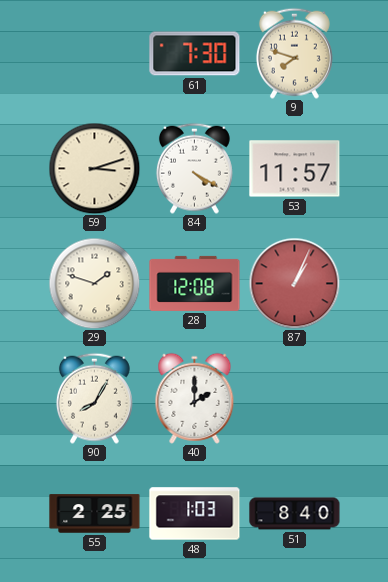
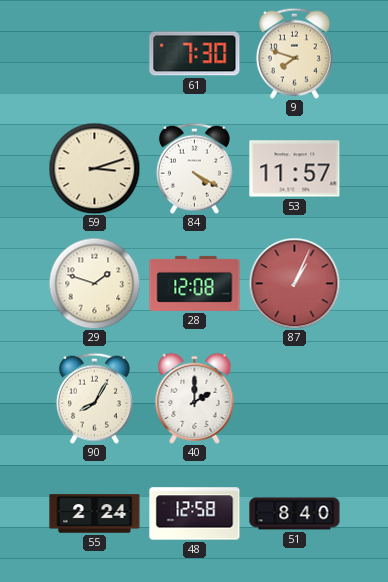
55: 2:25 -> 2:24
48: 1:03 -> 12:58
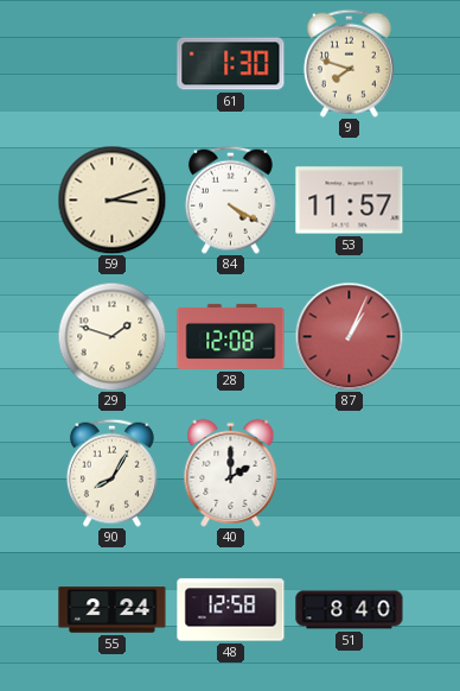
61: 7:30 -> 1:30
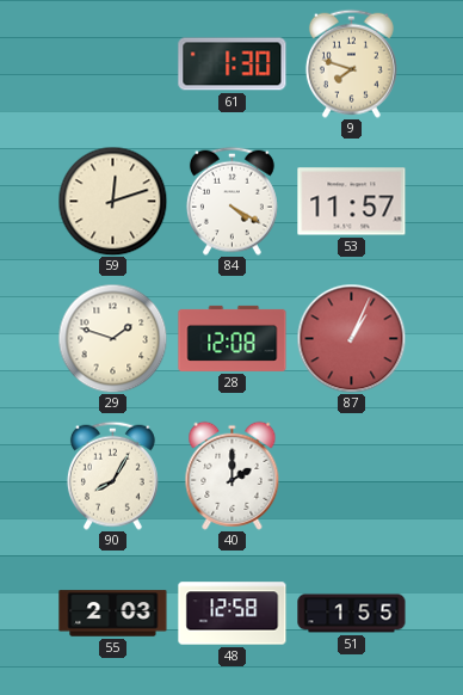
59: 3:12 -> 12:12
55: 2:24 -> 2:03
51: 8:40 -> 1:55
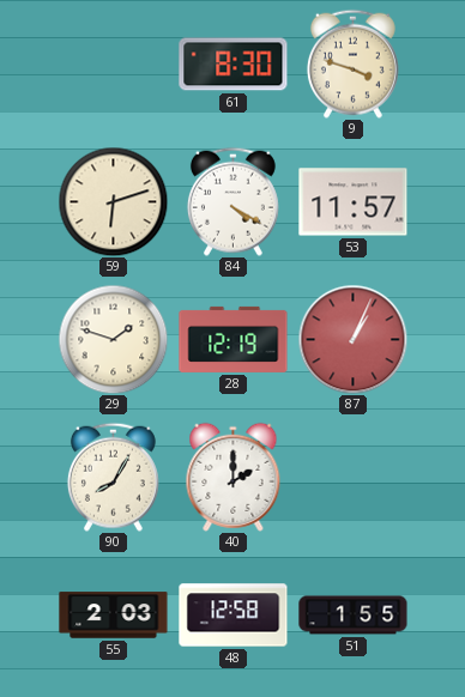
61: 1:30 -> 8:30
9: 7:48 -> 3:48
59: 12:12 -> 6:12
28: 12:08 -> 12:19
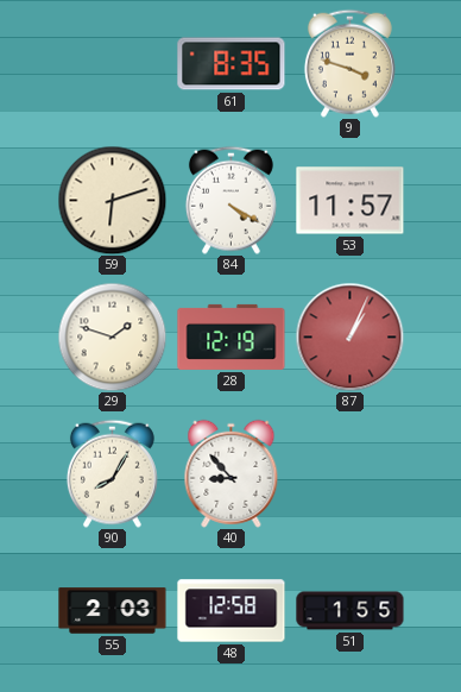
61: 8:30 -> 8:35
40: 2:00 -> 8:53
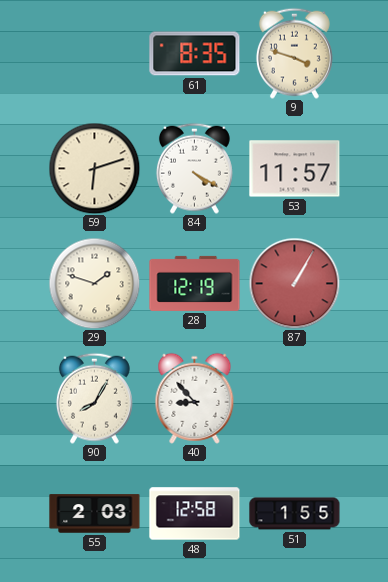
87: 1:04 -> 1:05
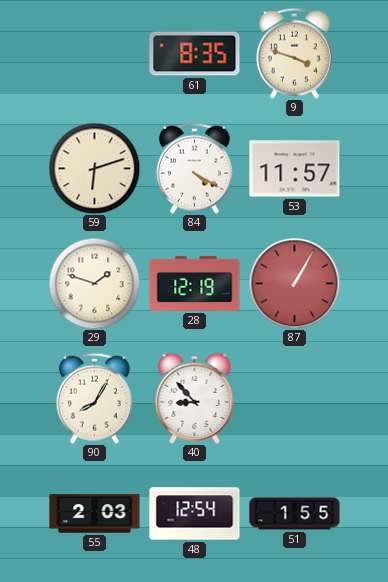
48: 12:58 -> 12:54
